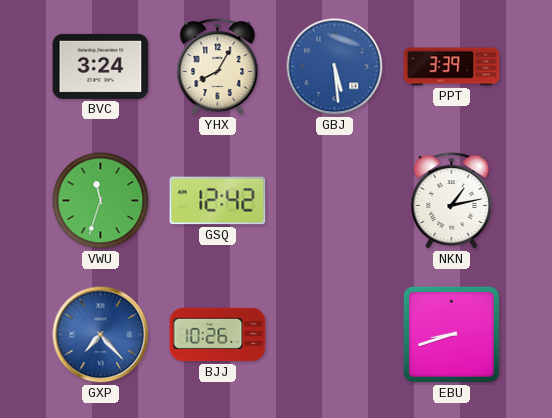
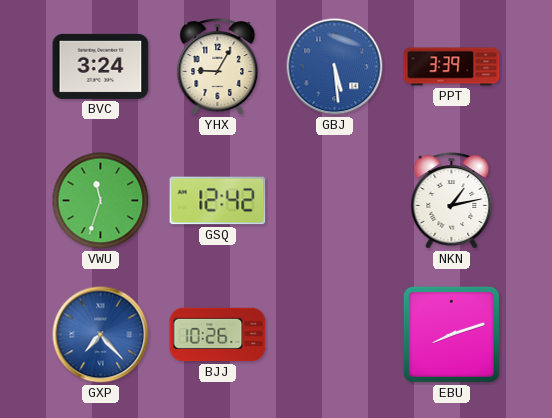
YHX: 8:05 -> 9:05
EBU: 8:42 -> 8:12
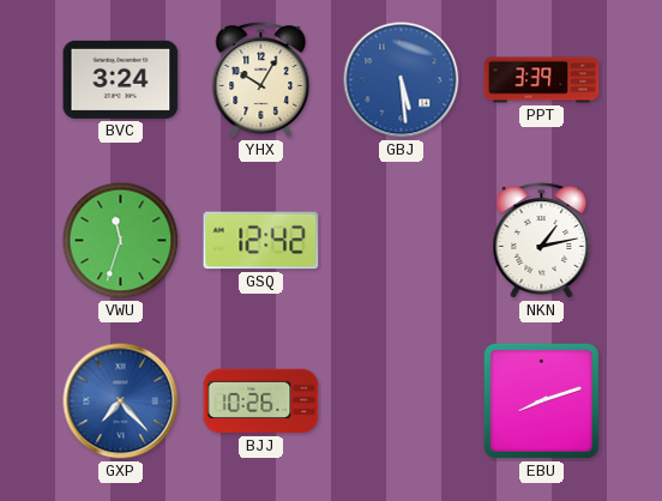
YHX: 9:05 -> 10:05
